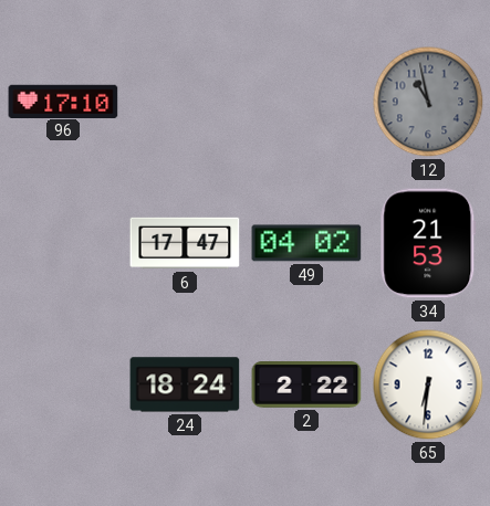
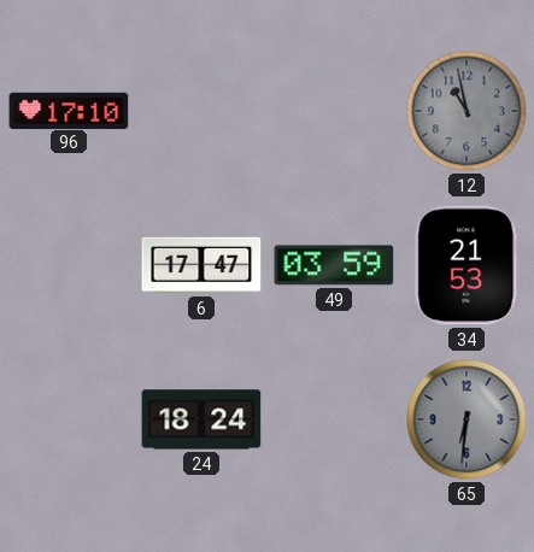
49: 04:02 -> 03:59
2: 2:22 -> none
65 dial: white -> grey
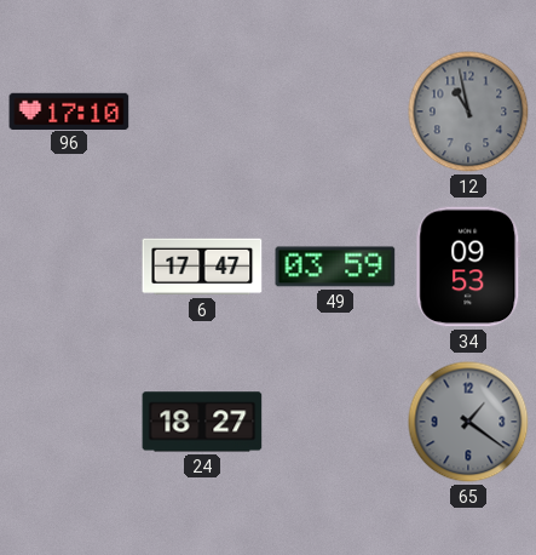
34: 21:53 -> 09:53
24: 18:24 -> 18:27
65: 6:31 -> 1:21
